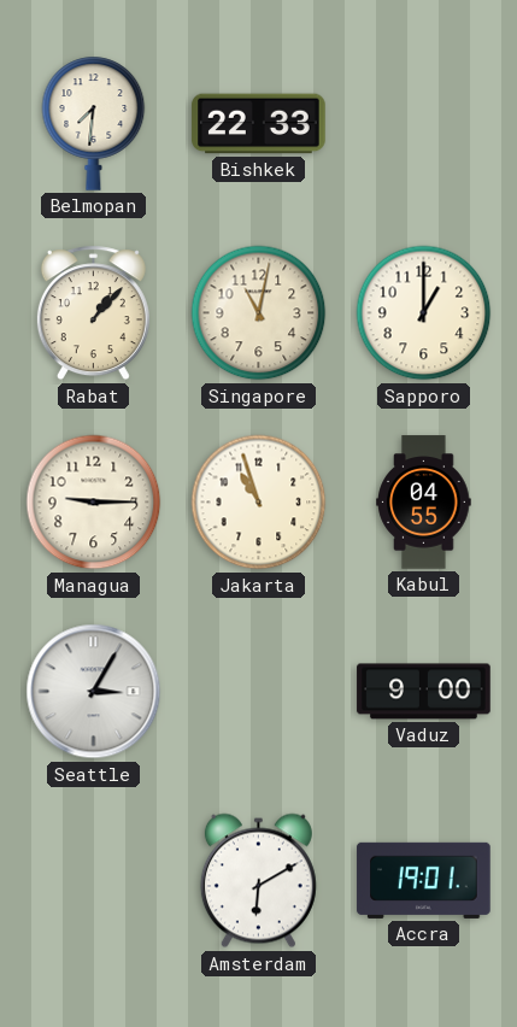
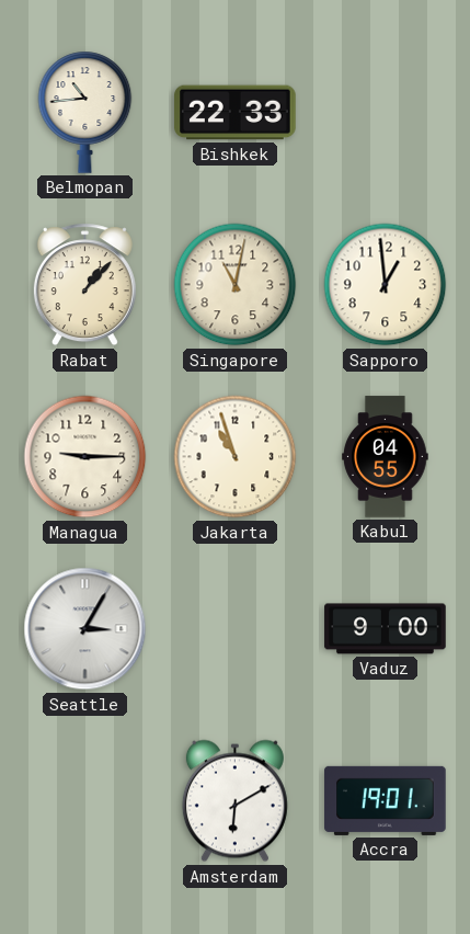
Belmopan: 7:31 -> 10:44
Sapporo: 1:00 -> 12:59
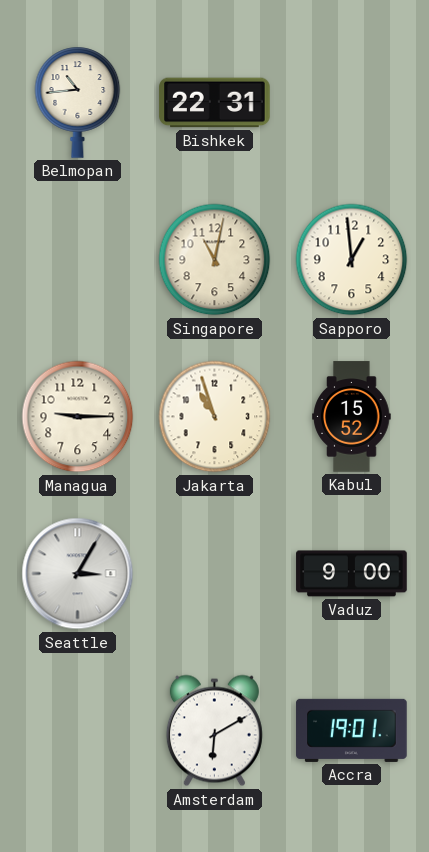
Bishkek: 22:33 -> 22:31
Rabat: 1:07 -> none
Kabul: 04:55 -> 15:52
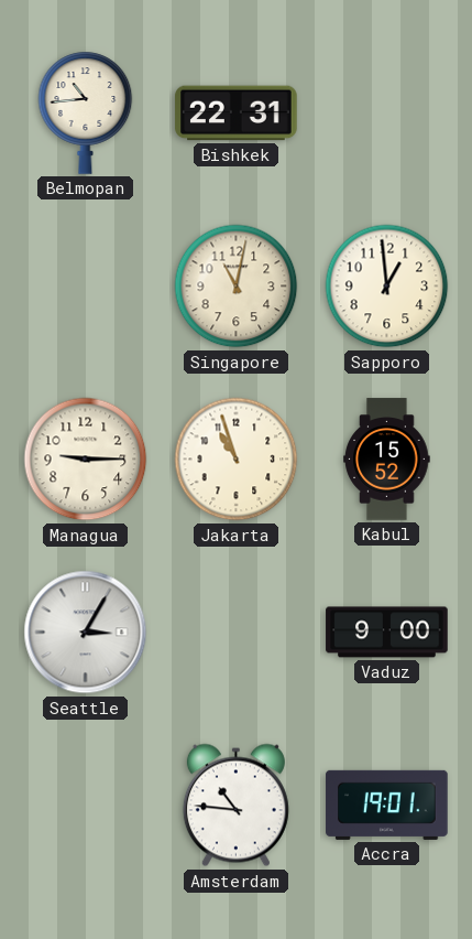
Amsterdam: 6:10 -> 10:46
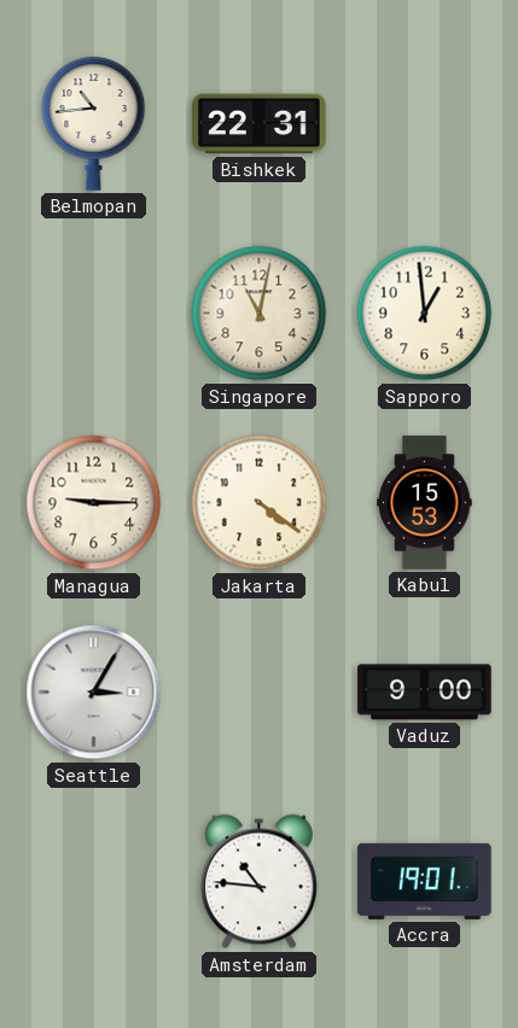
Jakarta: 10:57 -> 4:21
Kabul: 15:52 -> 15:53
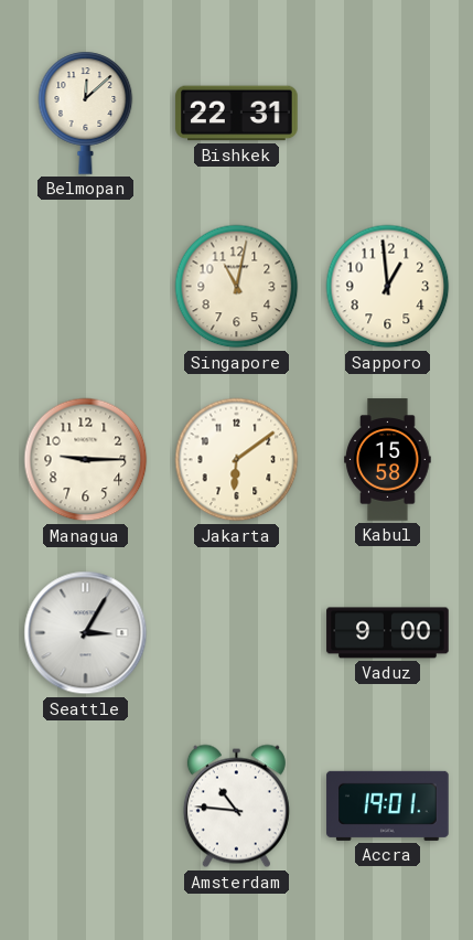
Belmopan: 10:44 -> 12:08
Jakarta: 4:21 -> 6:09
Kabul: 15:53 -> 15:58
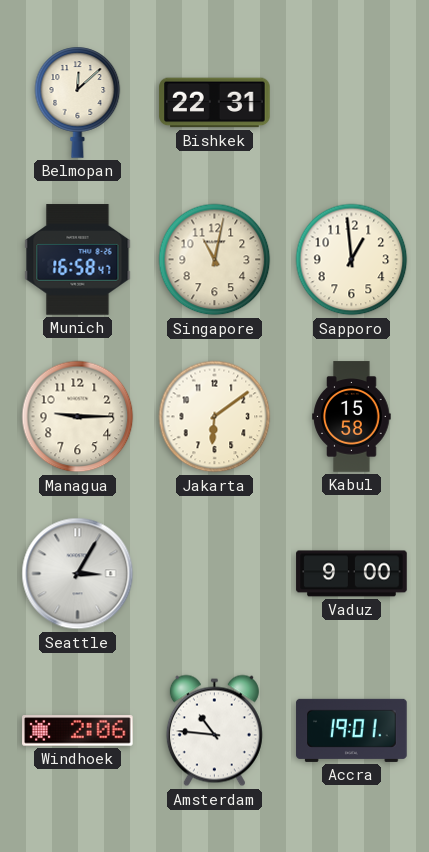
Munich: none -> 16:58
Windhoek: none -> 2:06
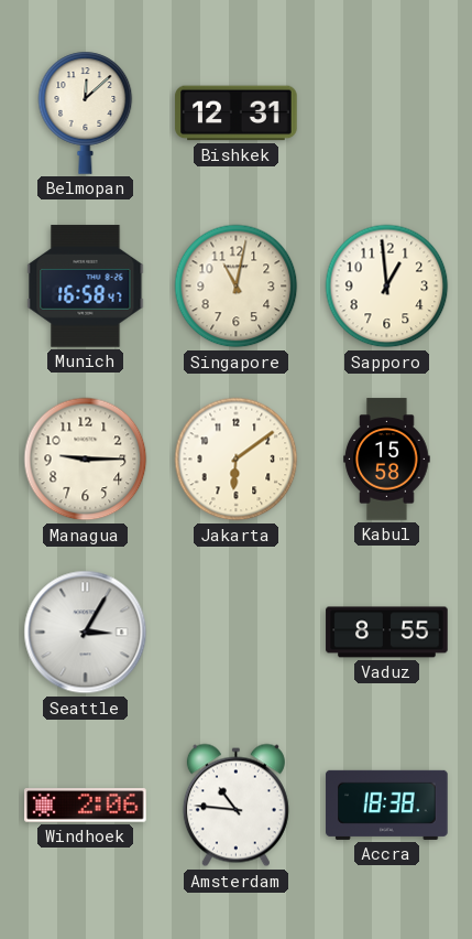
Bishkek: 22:31 -> 12:31
Vaduz: 9:00 -> 8:55
Accra: 19:01 -> 18:38
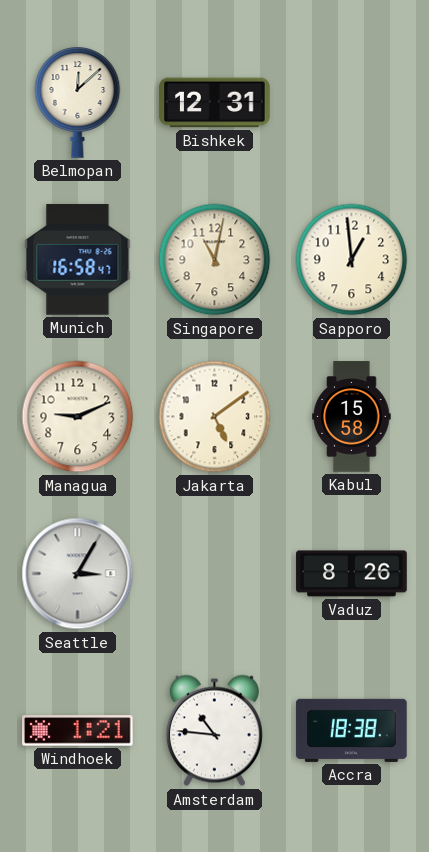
Managua: 9:15 -> 9:11
Jakarta: 6:09 -> 5:09
Vaduz: 8:55 -> 8:26
Windhoek: 2:06 -> 1:21
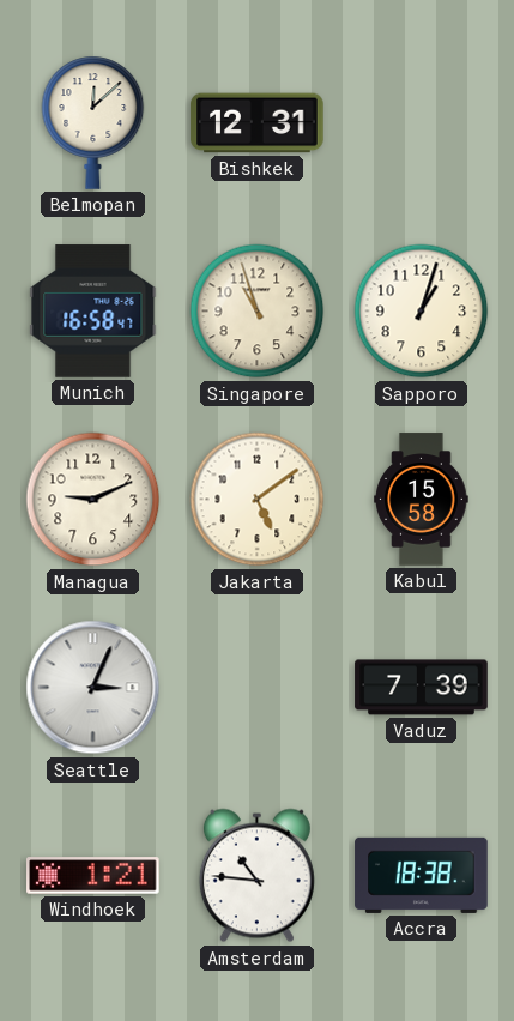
Singapore: 11:02 -> 10:57
Sapporo: 12:59 -> 1:03
Seattle: 3:05 -> 3:04
Vaduz: 8:26 -> 7:39
